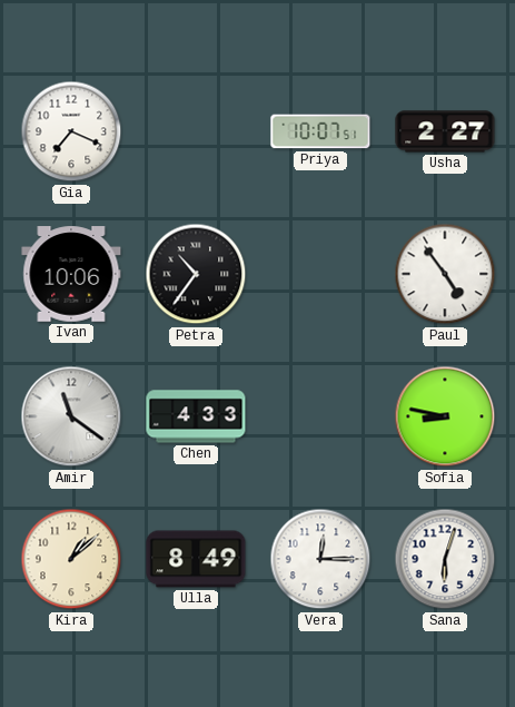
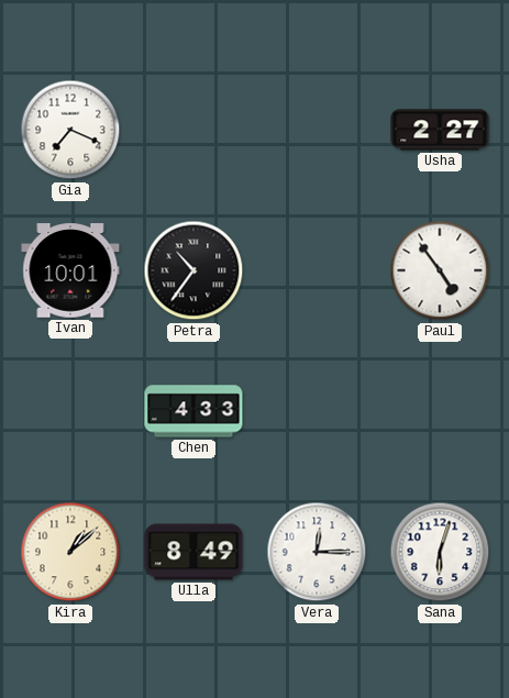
Priya: 10:07 -> none
Ivan: 10:06 -> 10:01
Amir: 11:21 -> none
Sofia: 8:47 -> none
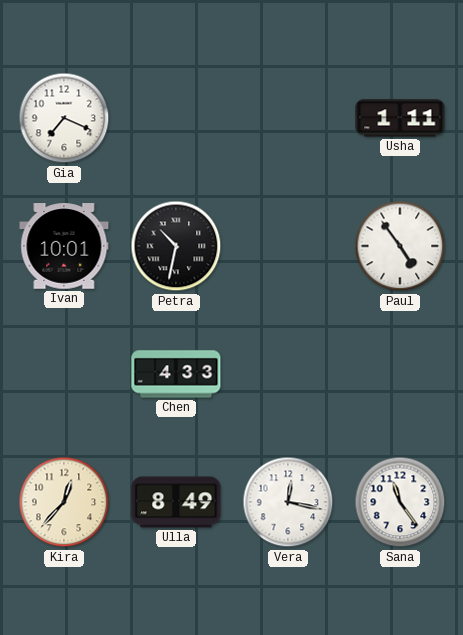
Usha: 2:27 -> 1:11
Petra: 10:36 -> 10:32
Kira: 1:08 -> 12:37
Vera: 12:15 -> 12:17
Sana: 6:03 -> 11:24
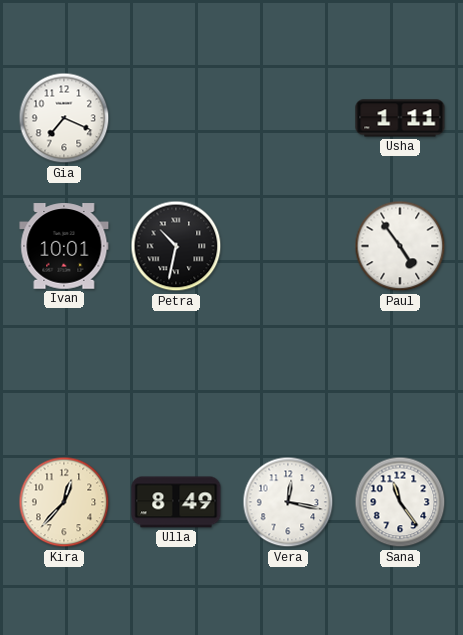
Chen: 4:33 -> none
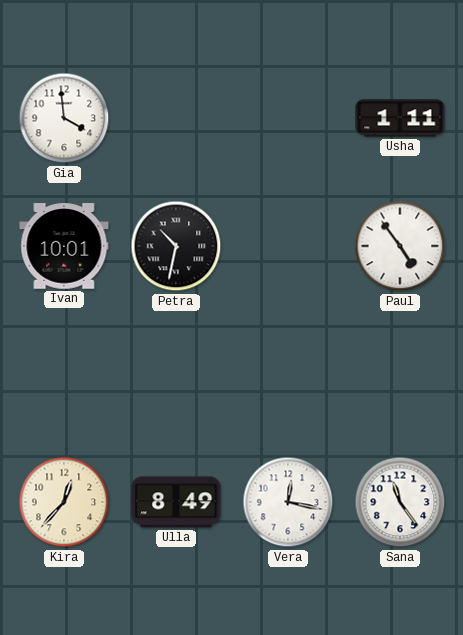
Gia: 7:19 -> 3:59
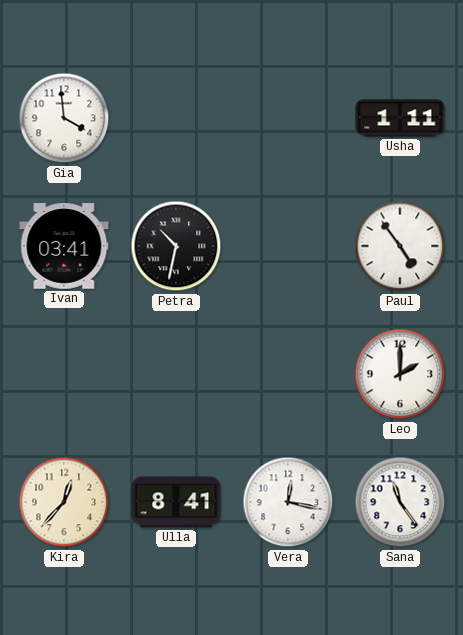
Ivan: 10:01 -> 03:41
Leo: none -> 2:00
Ulla: 8:49 -> 8:41
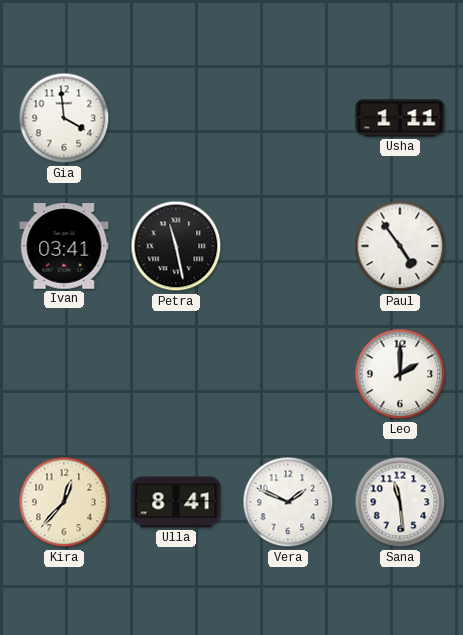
Petra: 10:32 -> 11:28
Vera: 12:17 -> 1:49
Sana: 11:24 -> 11:29
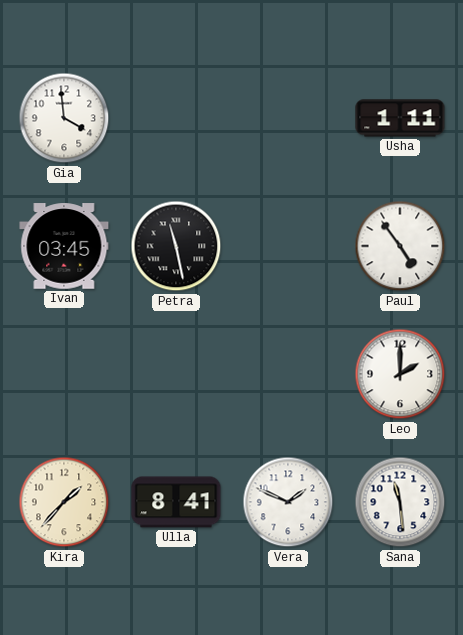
Ivan: 03:41 -> 03:45
Kira: 12:37 -> 1:37
